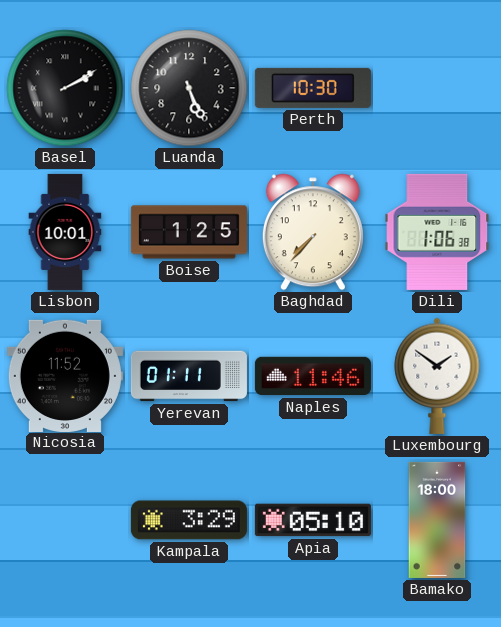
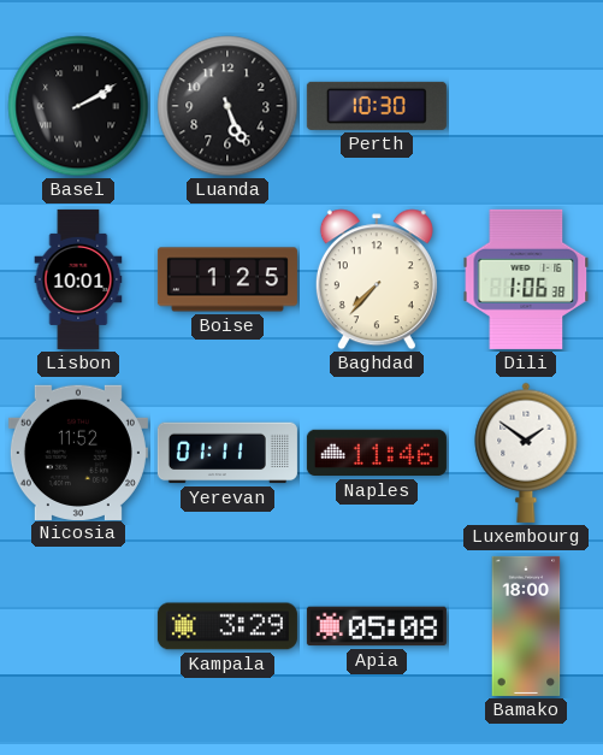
Apia: 05:10 -> 05:08
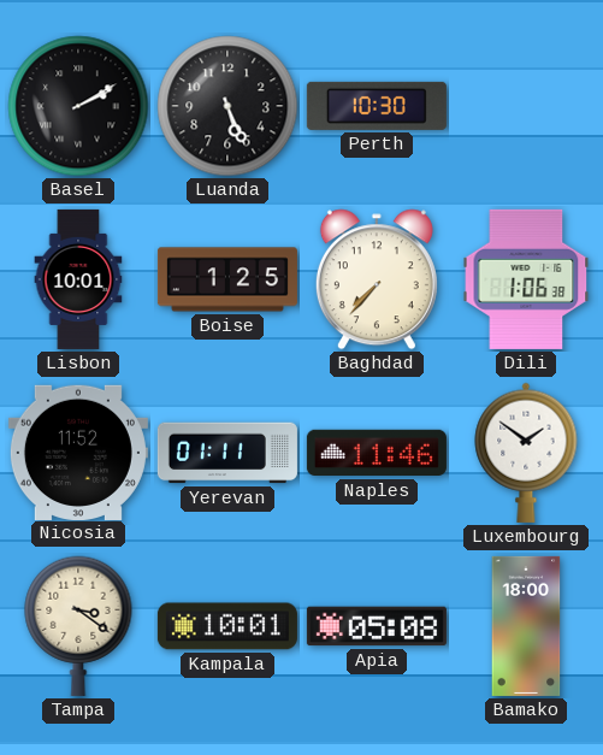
Tampa: none -> 3:21
Kampala: 3:29 -> 10:01
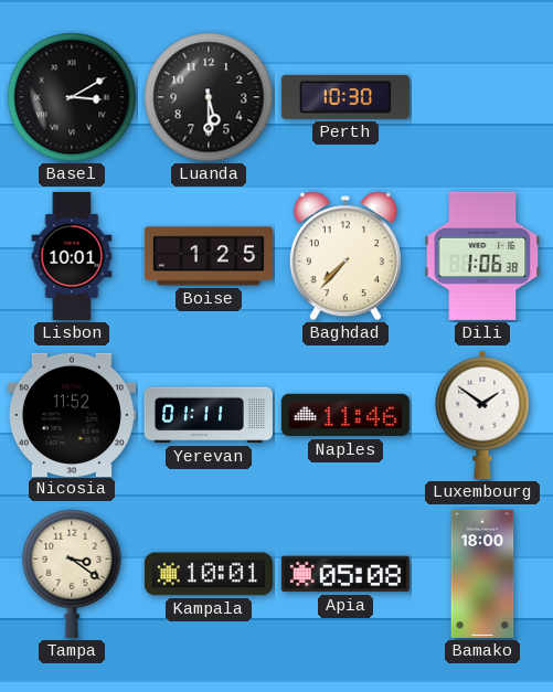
Basel: 2:10 -> 3:10
Luanda: 5:26 -> 5:30
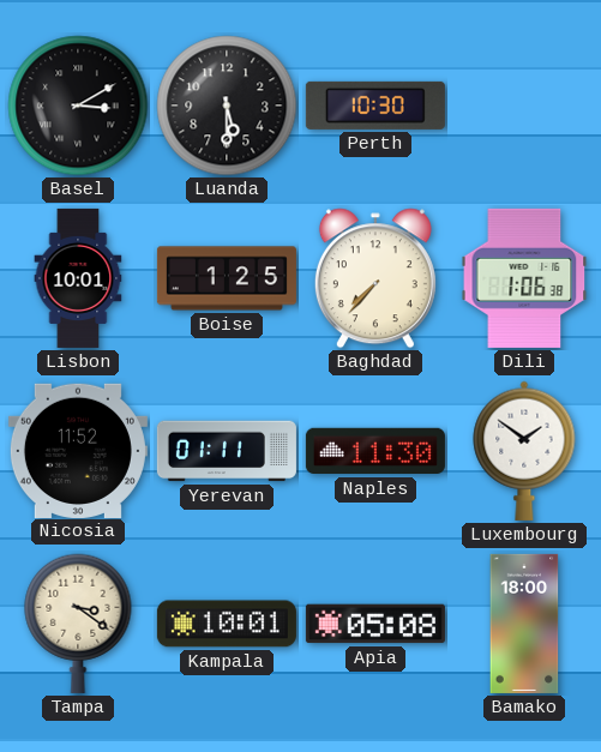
Naples: 11:46 -> 11:30
